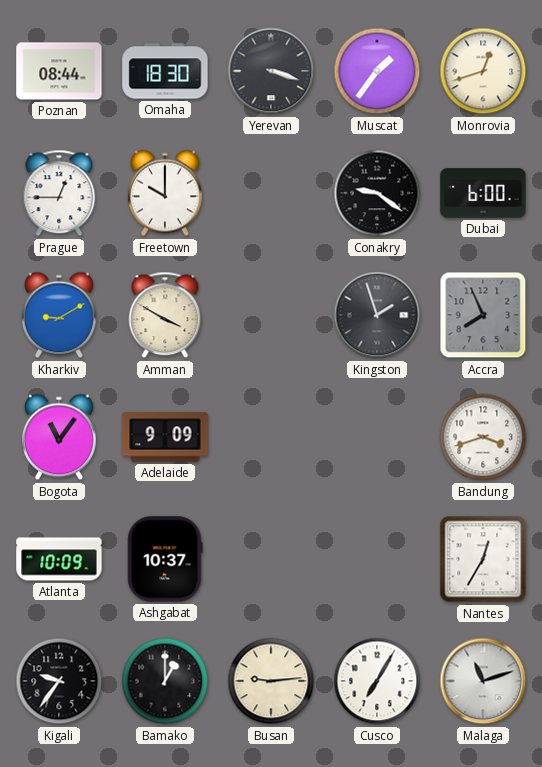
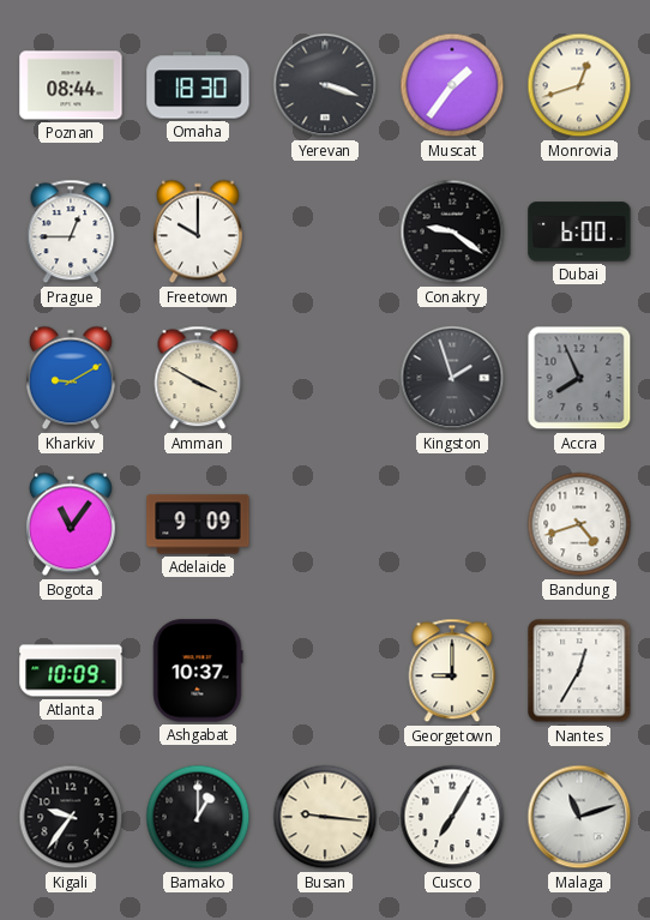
Bandung: 3:42 -> 4:42
Georgetown: none -> 9:00
Busan: 9:14 -> 9:16
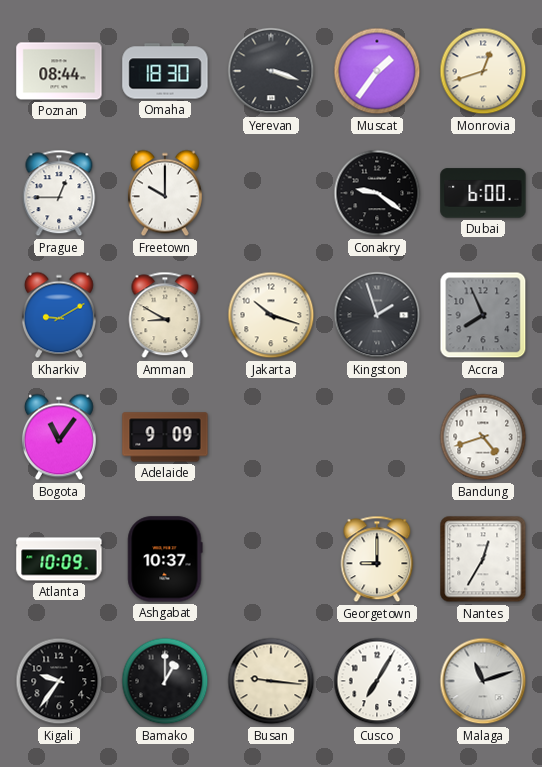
Amman: 3:50 -> 8:50
Jakarta: none -> 10:18
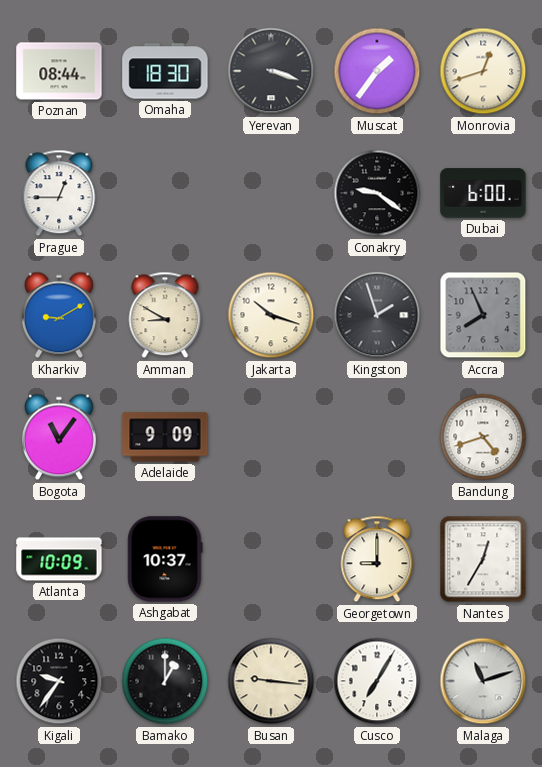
Freetown: 10:00 -> none
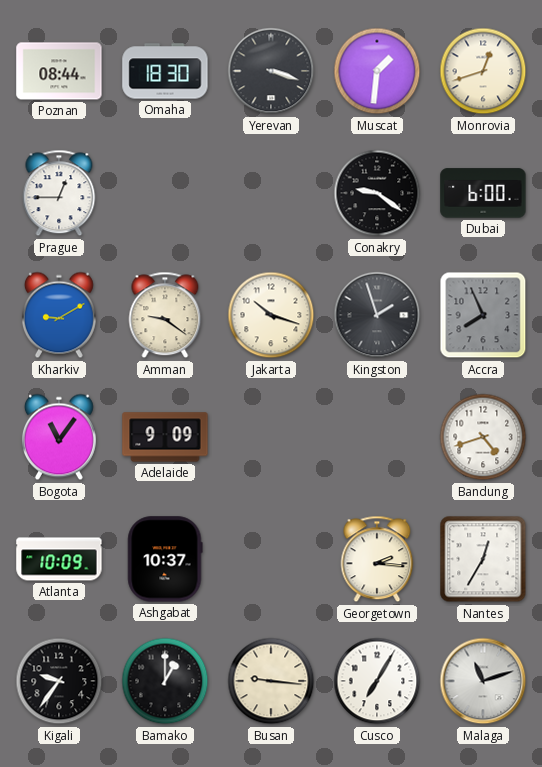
Muscat: 1:36 -> 1:31
Amman: 8:50 -> 9:21
Georgetown: 9:00 -> 2:16
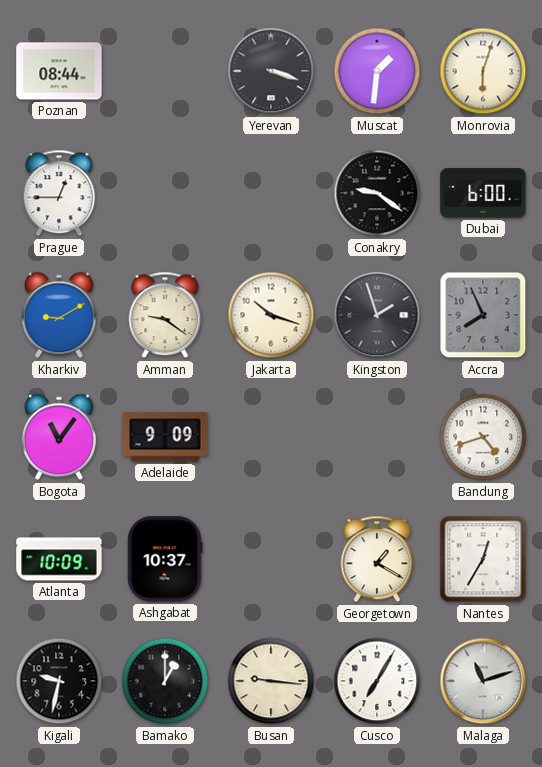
Omaha: 18:30 -> none
Monrovia: 12:42 -> 6:03
Georgetown: 2:16 -> 1:20
Kigali: 9:36 -> 9:32
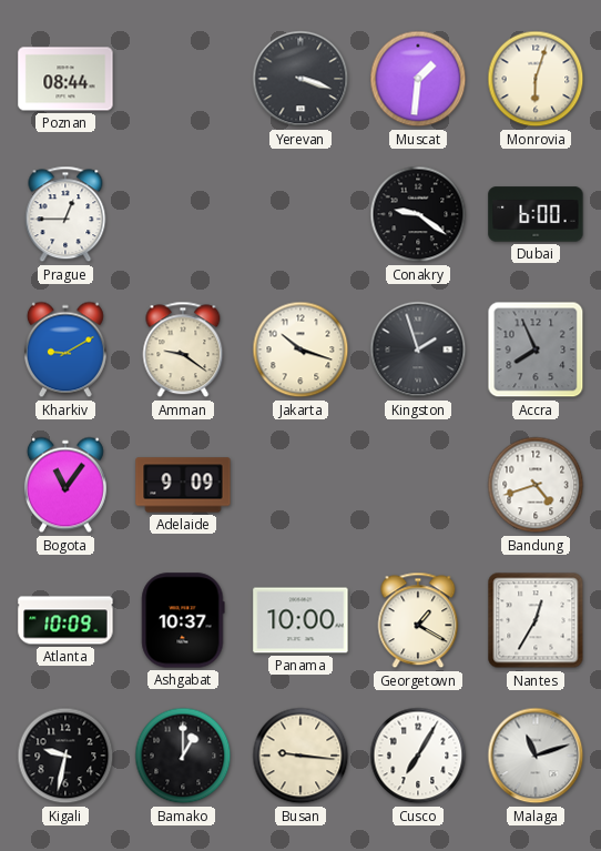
Panama: none -> 10:00
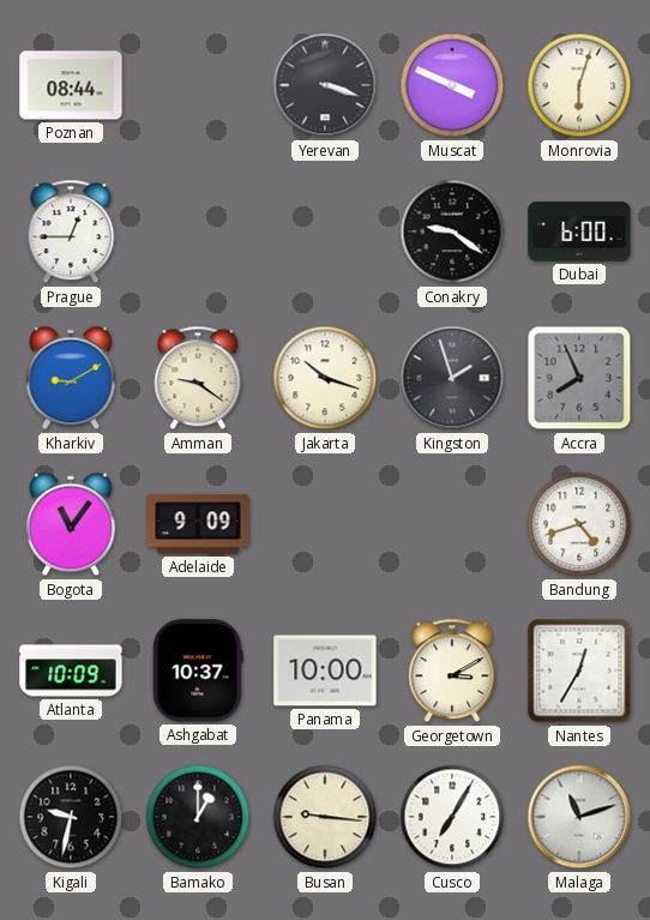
Muscat: 1:31 -> 3:49
Georgetown: 1:20 -> 3:10
